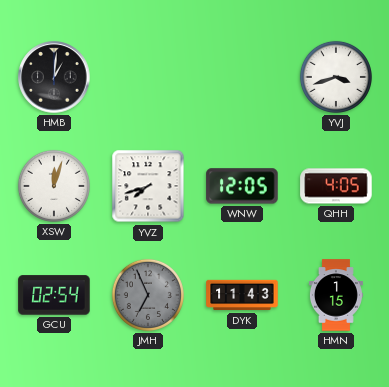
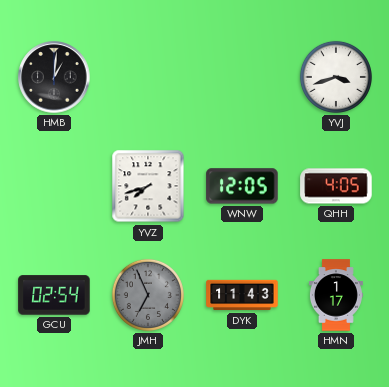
XSW: 12:03 -> none
HMN: 1:15 -> 1:17
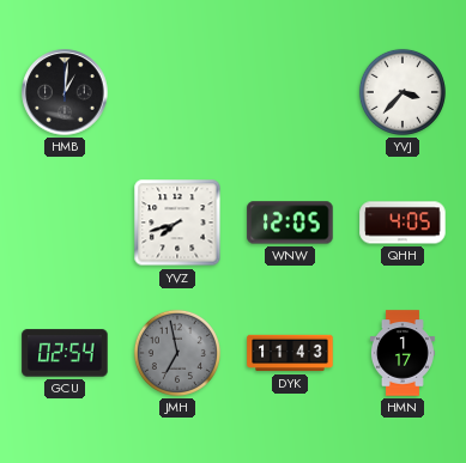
YVJ: 3:42 -> 3:37
JMH: 6:56 -> 6:58
